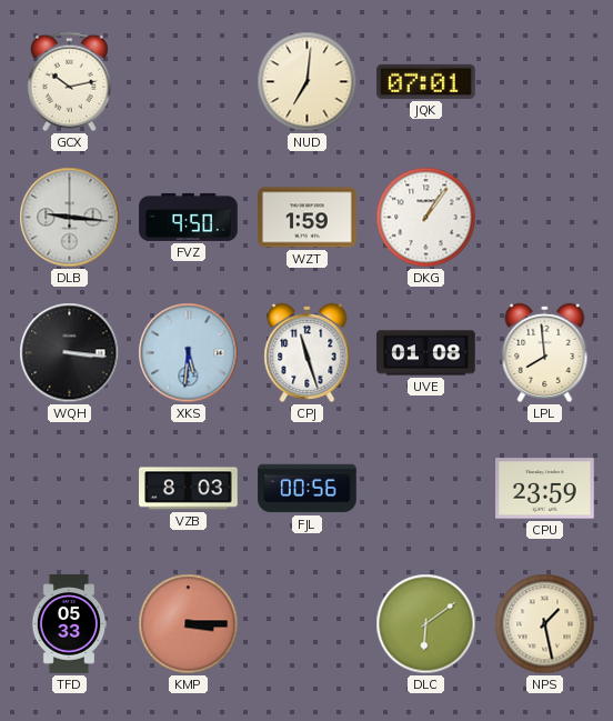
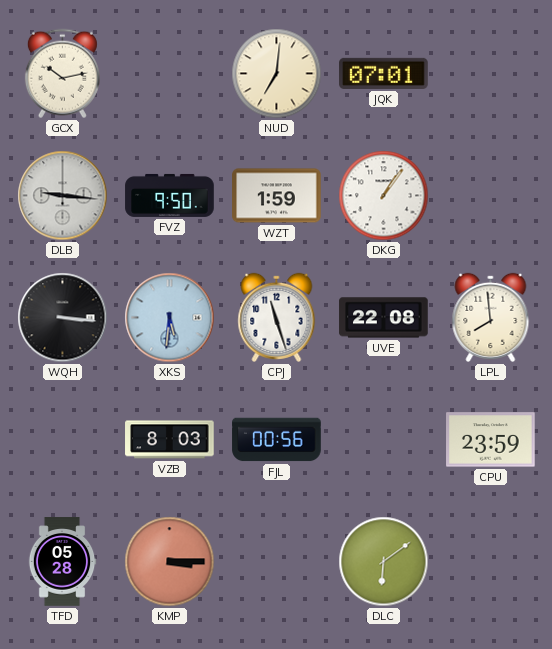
UVE: 01:08 -> 22:08
TFD: 05:33 -> 05:28
NPS: 1:28 -> none
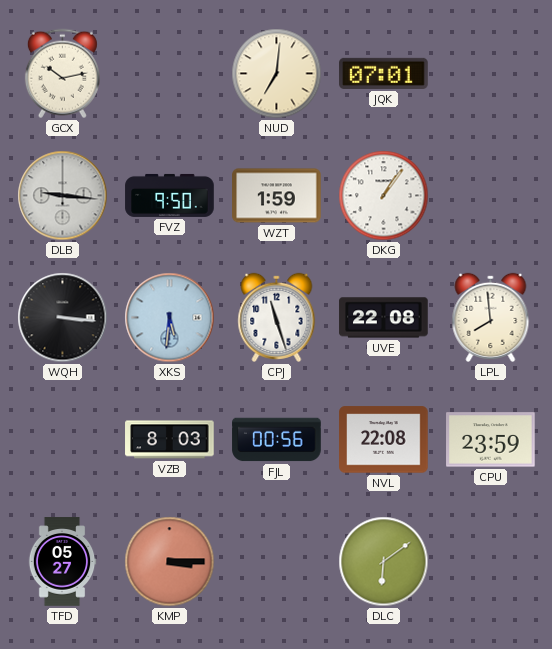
NVL: none -> 22:08
TFD: 05:28 -> 05:27
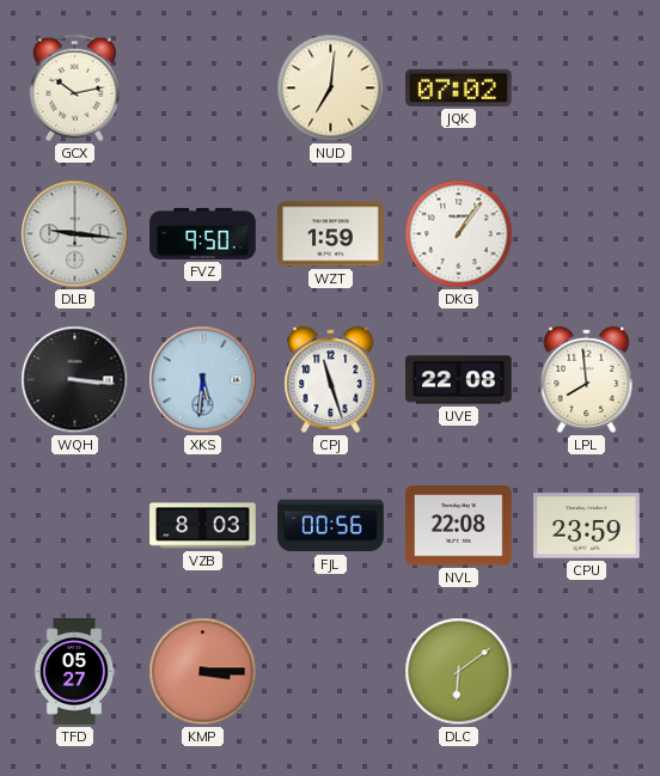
JQK: 07:01 -> 07:02
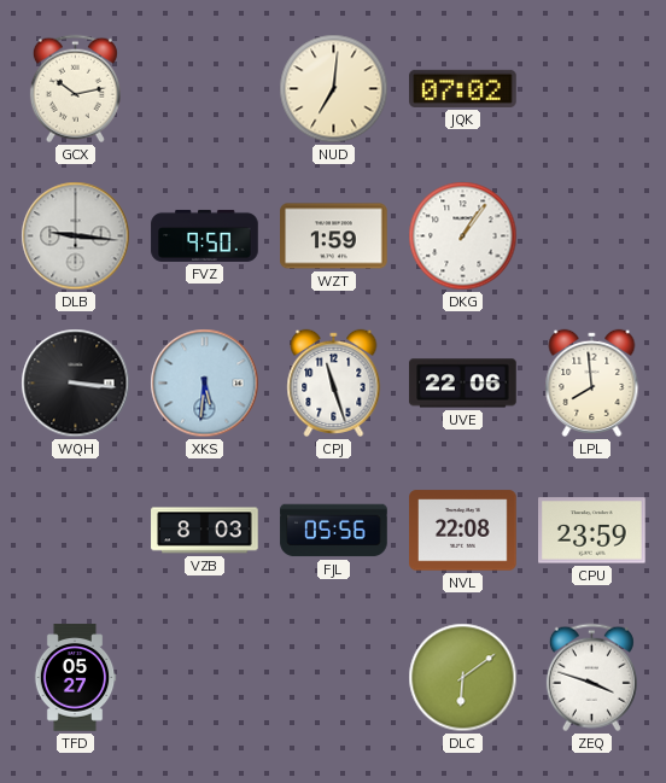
UVE: 22:08 -> 22:06
FJL: 00:56 -> 05:56
KMP: 3:15 -> none
ZEQ: none -> 3:48
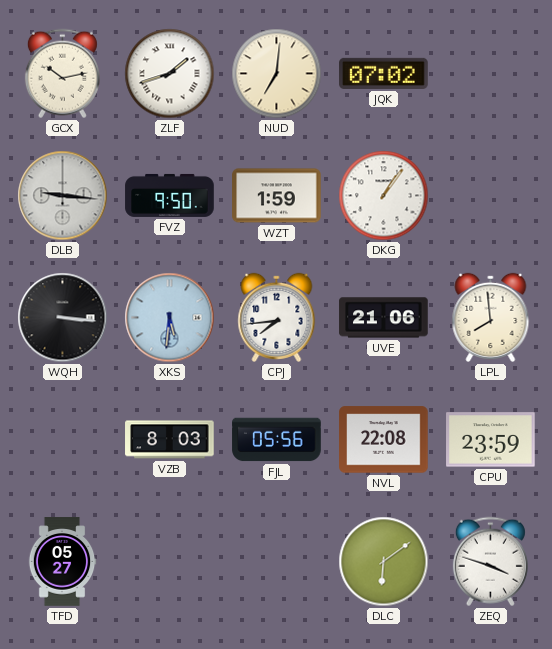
ZLF: none -> 1:42
CPJ: 11:27 -> 7:44
UVE: 22:06 -> 21:06
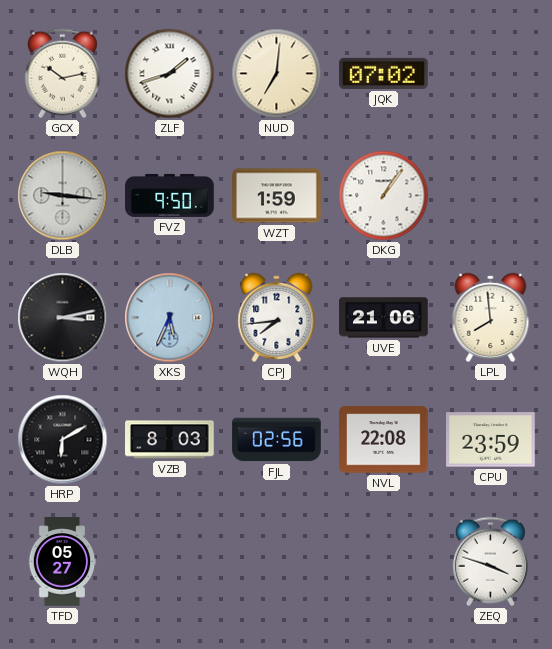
WQH: 3:16 -> 3:13
XKS: 5:31 -> 5:34
HRP: none -> 6:10
FJL: 05:56 -> 02:56
DLC: 6:09 -> none
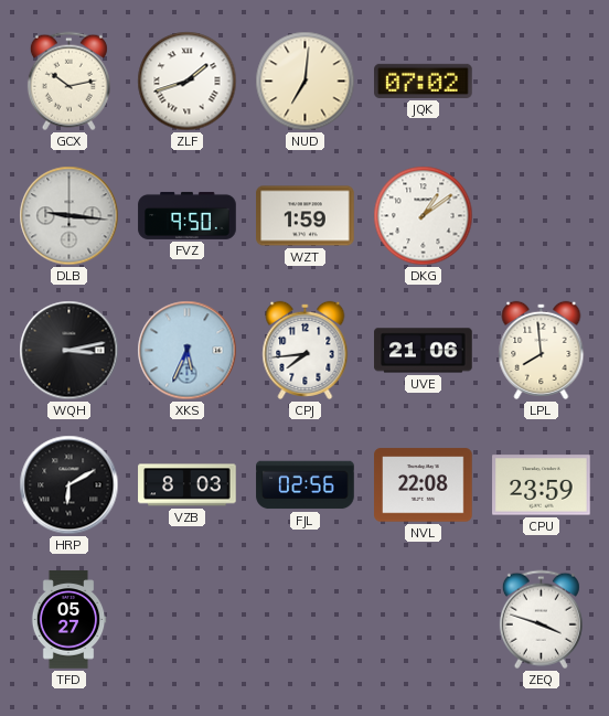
DKG: 1:06 -> 1:09
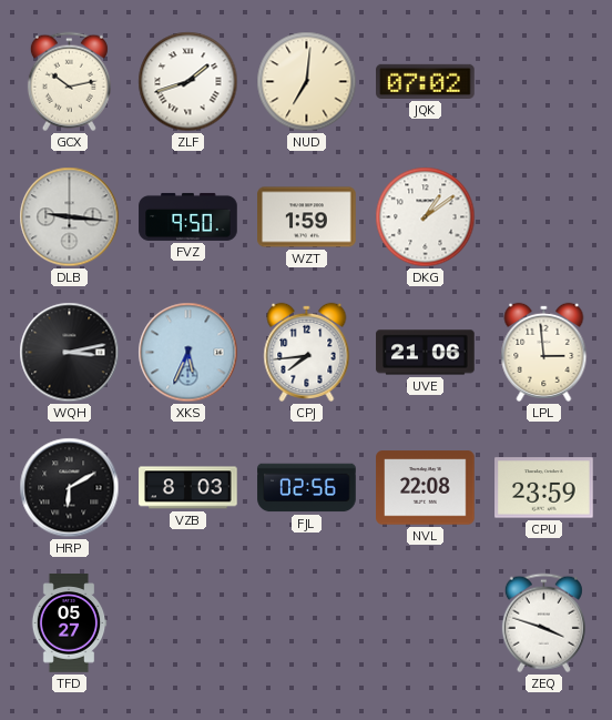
LPL: 7:59 -> 2:59
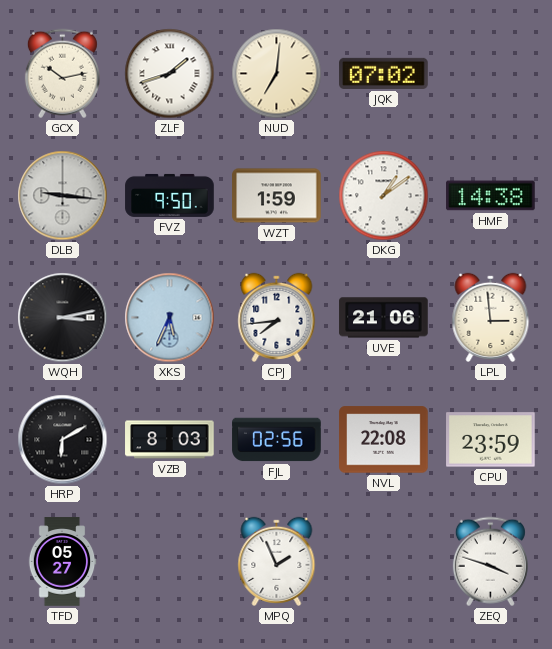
HMF: none -> 14:38
MPQ: none -> 1:56
